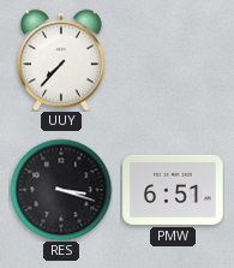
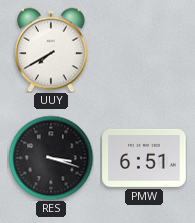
UUY: 7:37 -> 7:40
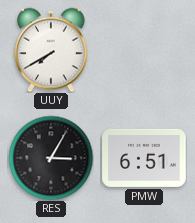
RES: 3:18 -> 3:05
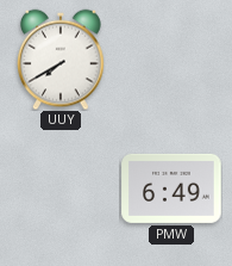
RES: 3:05 -> none
PMW: 6:51 -> 6:49
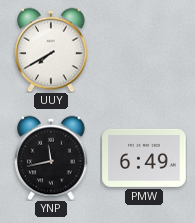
YNP: none -> 11:43
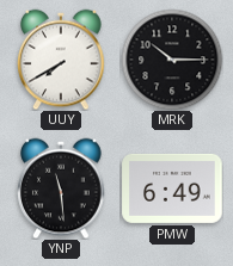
MRK: none -> 10:15
YNP: 11:43 -> 11:29
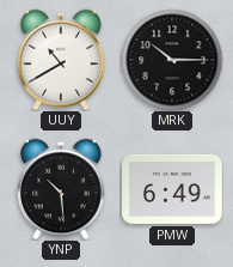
UUY: 7:40 -> 10:40
YNP: 11:29 -> 10:29
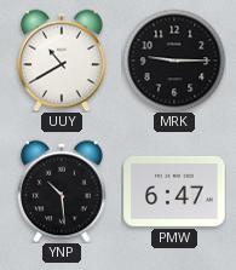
MRK: 10:15 -> 9:15
PMW: 6:49 -> 6:47
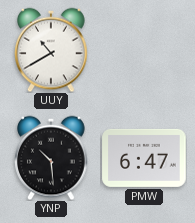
MRK: 9:15 -> none
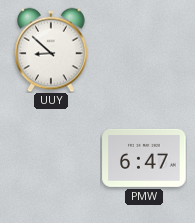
UUY: 10:40 -> 8:52
YNP: 10:29 -> none
